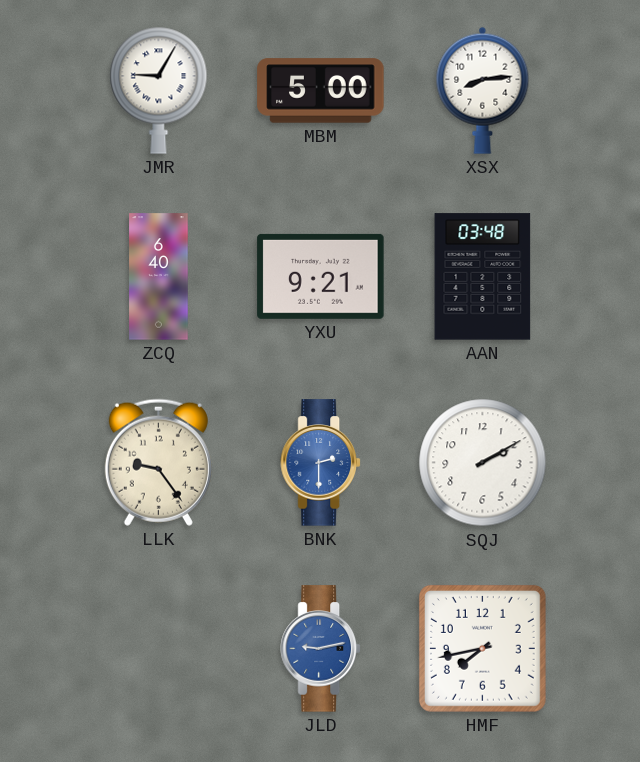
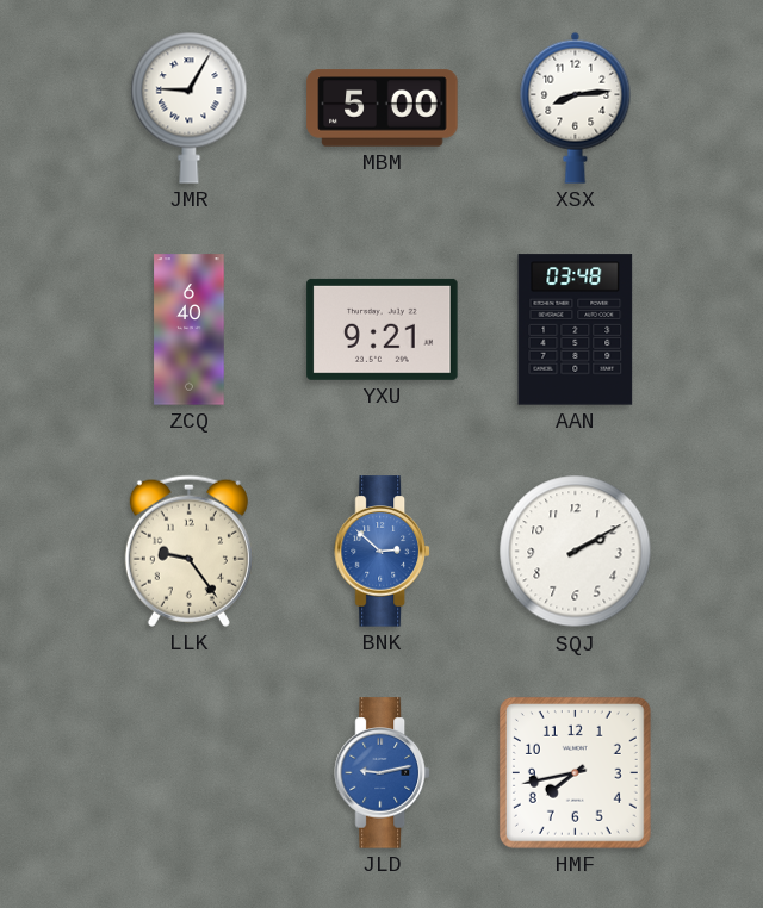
BNK: 2:30 -> 2:52
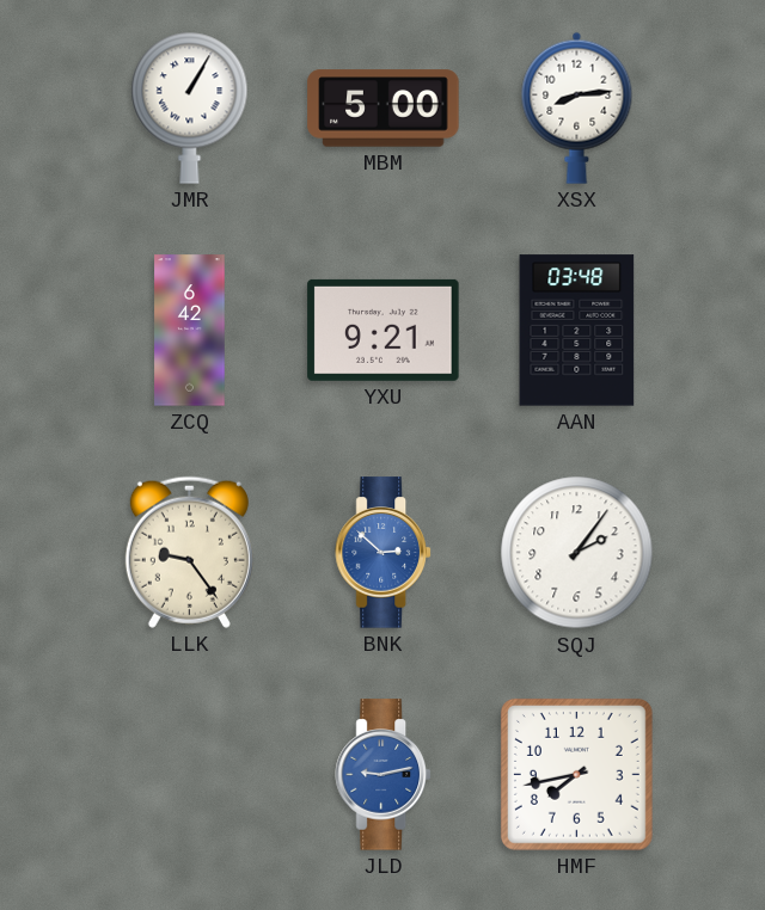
JMR: 9:05 -> 1:05
ZCQ: 6:40 -> 6:42
SQJ: 2:10 -> 2:06
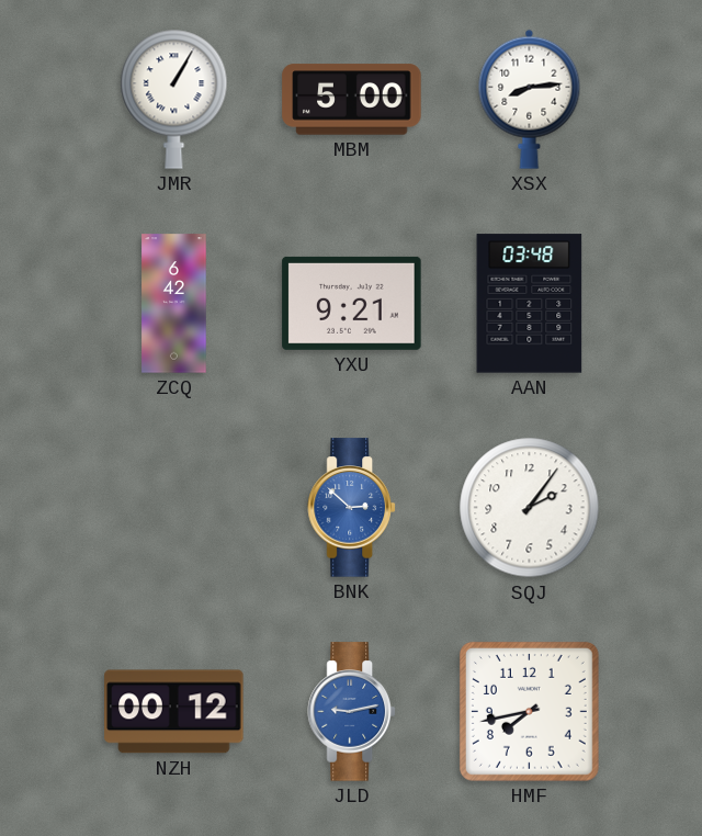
LLK: 9:24 -> none
NZH: none -> 00:12
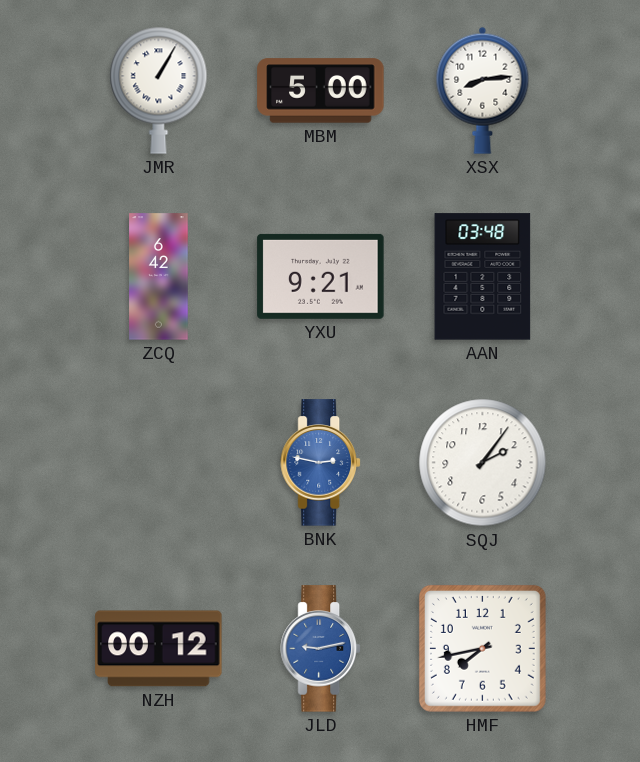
BNK: 2:52 -> 2:47
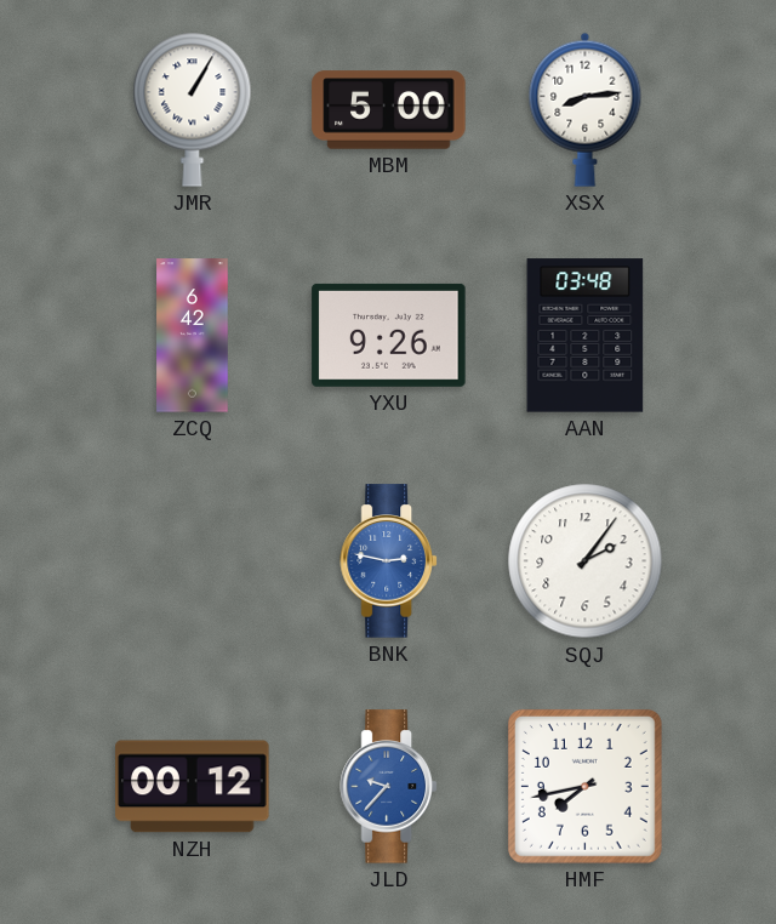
YXU: 9:21 -> 9:26
JLD: 9:13 -> 9:37
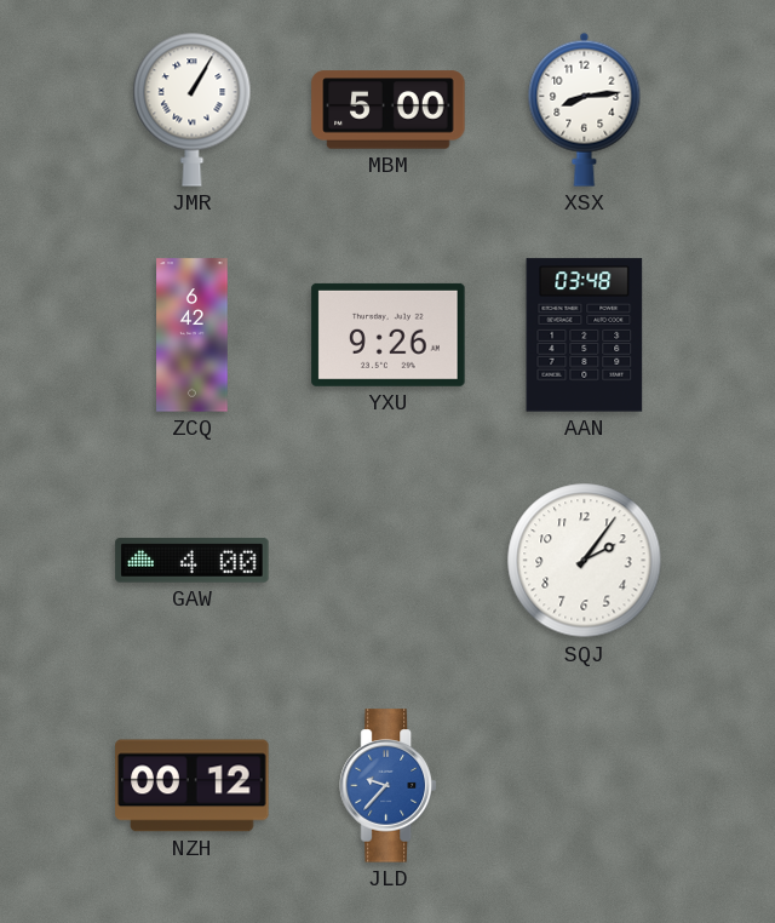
GAW: none -> 4:00
BNK: 2:47 -> none
HMF: 7:43 -> none
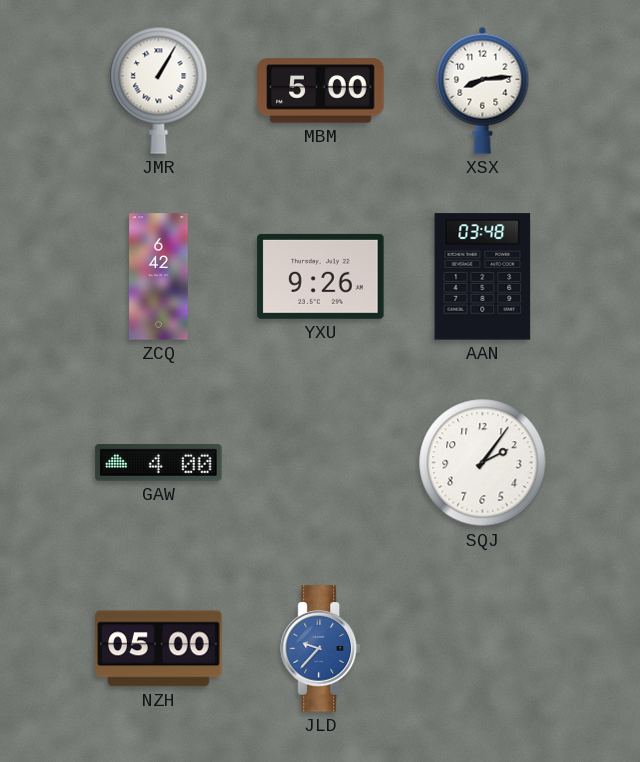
NZH: 00:12 -> 05:00
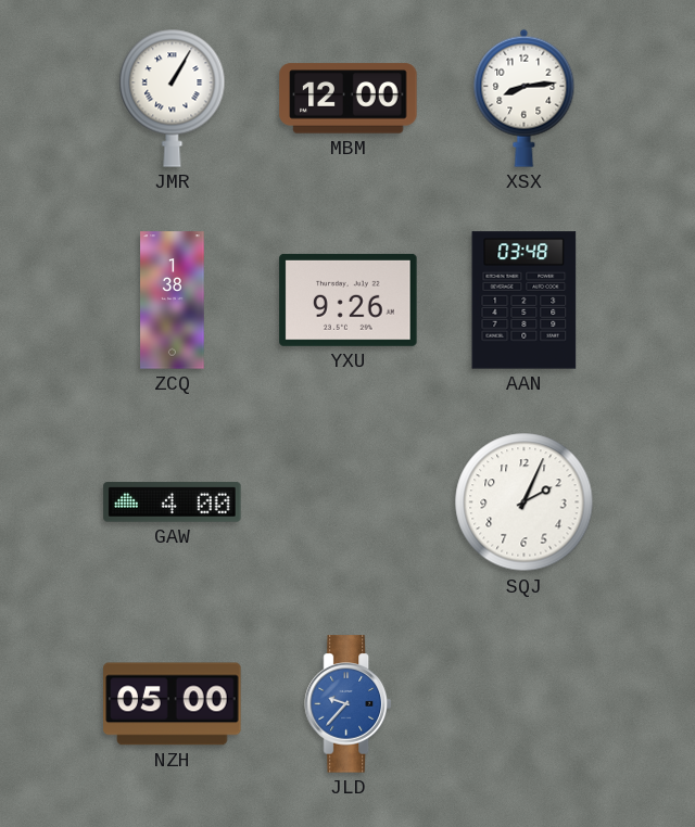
MBM: 5:00 -> 12:00
ZCQ: 6:42 -> 1:38
SQJ: 2:06 -> 2:04
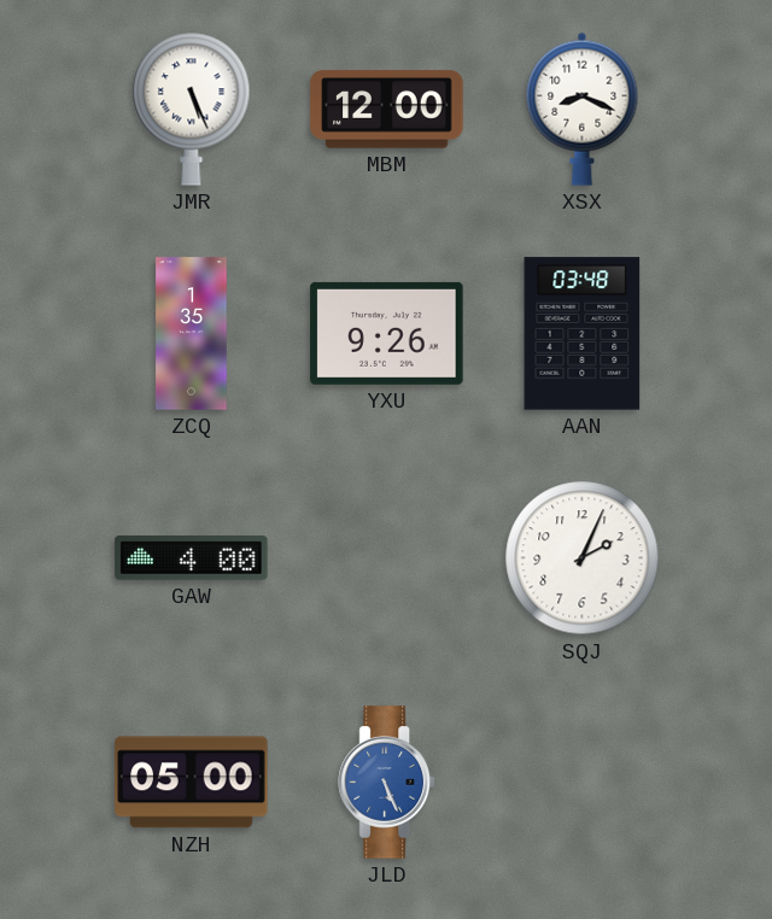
JMR: 1:05 -> 5:26
XSX: 8:14 -> 8:19
ZCQ: 1:38 -> 1:35
JLD: 9:37 -> 5:26
